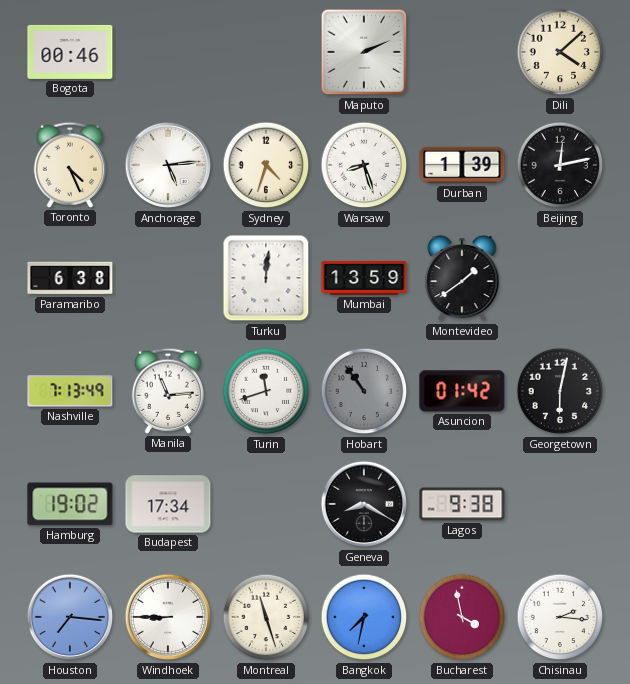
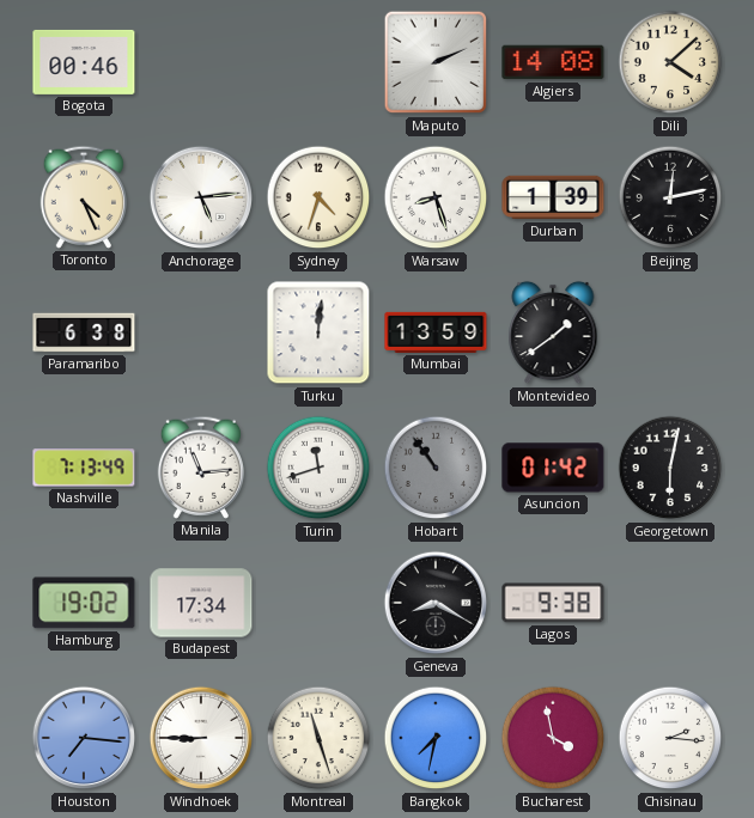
Algiers: none -> 14:08
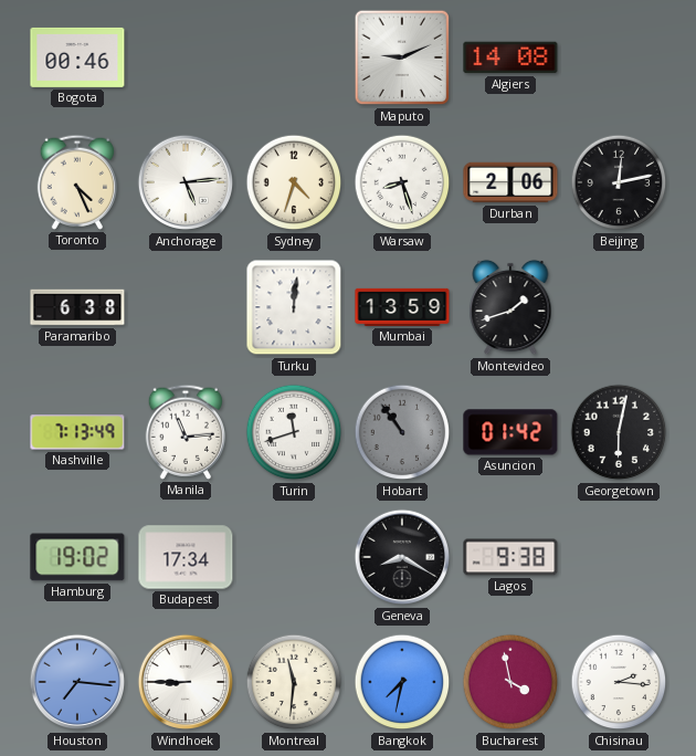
Maputo: 2:11 -> 9:11
Dili: 4:08 -> none
Durban: 1:39 -> 2:06
Montevideo: 1:39 -> 1:42
Montreal: 11:27 -> 11:31
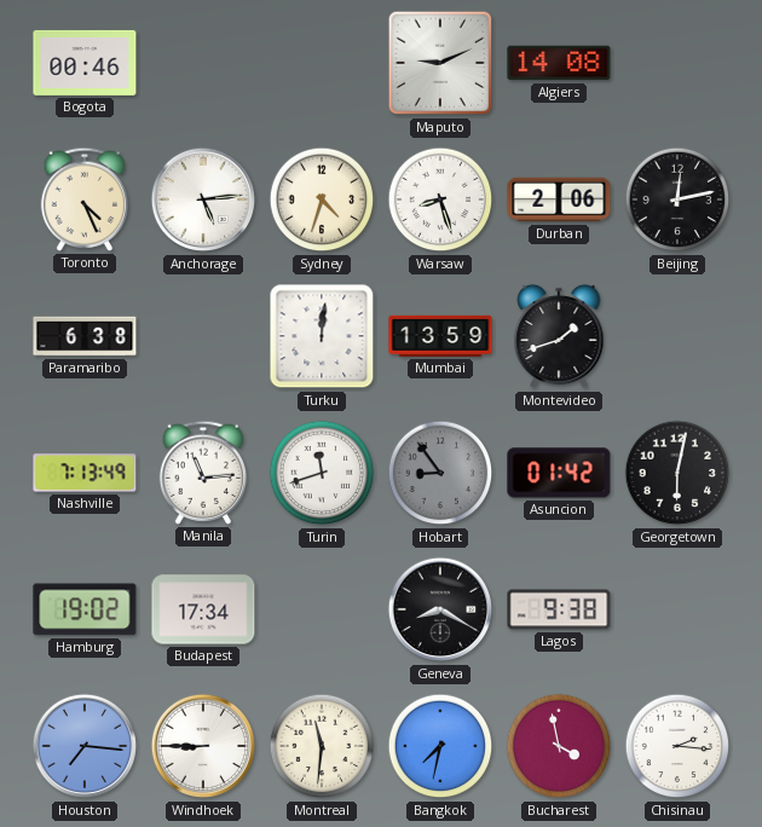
Hobart: 10:54 -> 8:54
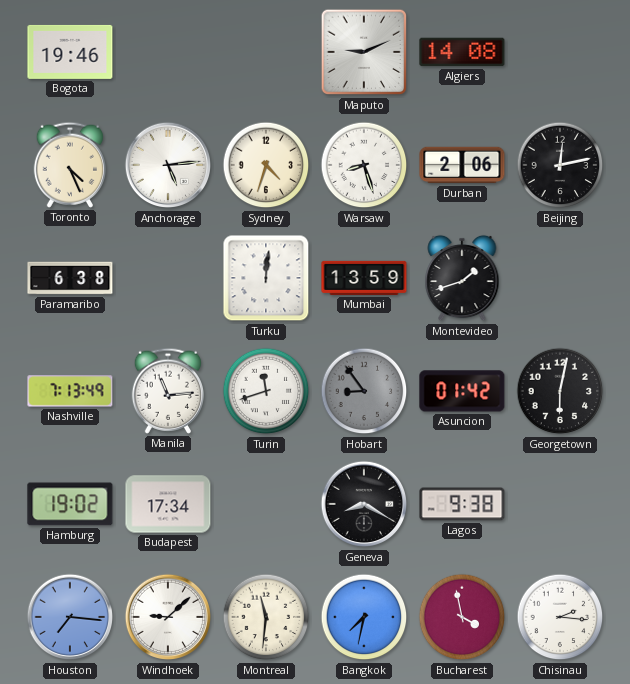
Bogota: 00:46 -> 19:46
Windhoek: 8:45 -> 9:08
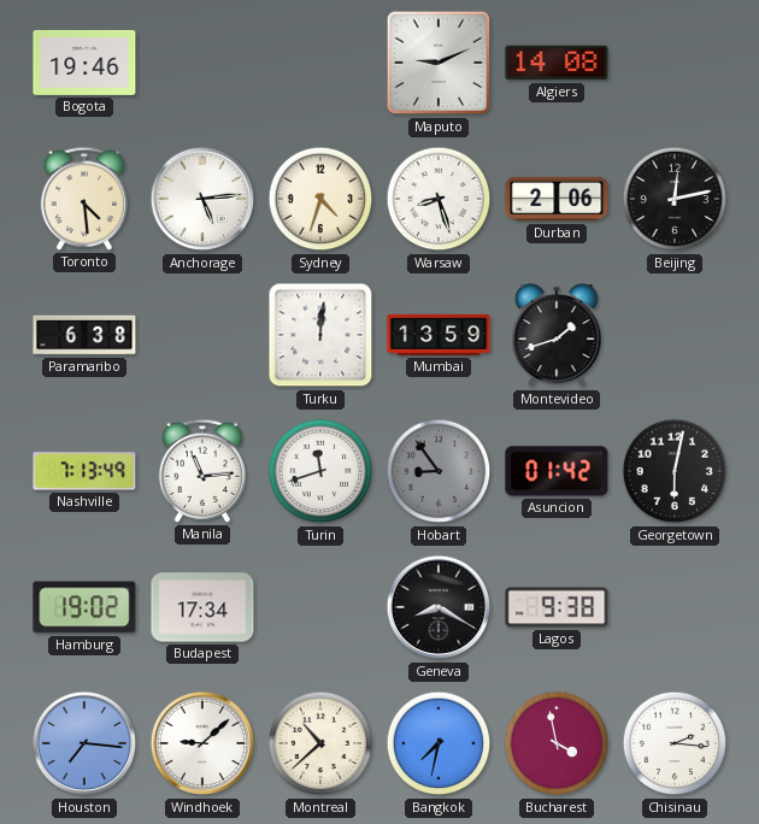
Toronto: 4:26 -> 4:29
Montreal: 11:31 -> 10:38
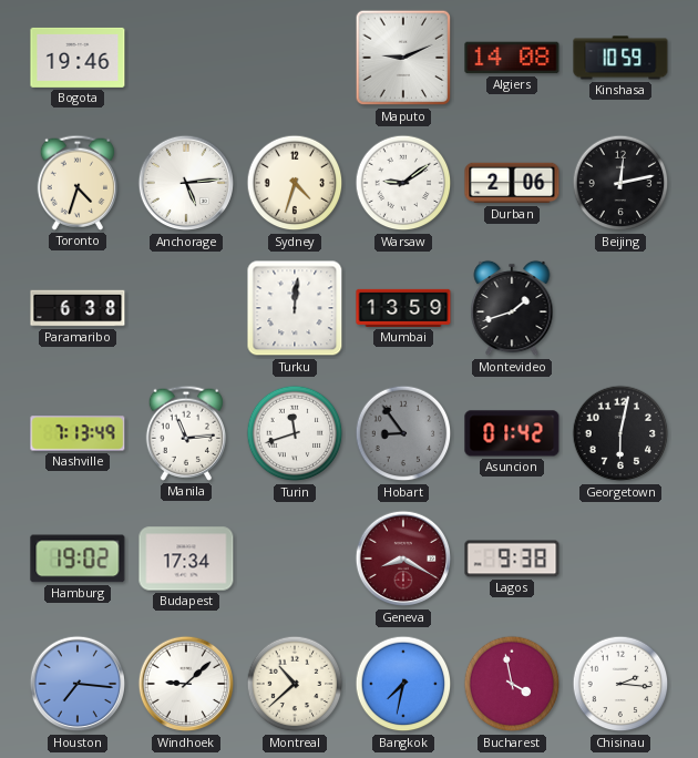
Kinshasa: none -> 10:59
Toronto: 4:29 -> 4:33
Warsaw: 8:27 -> 9:09
Geneva dial: black -> burgundy
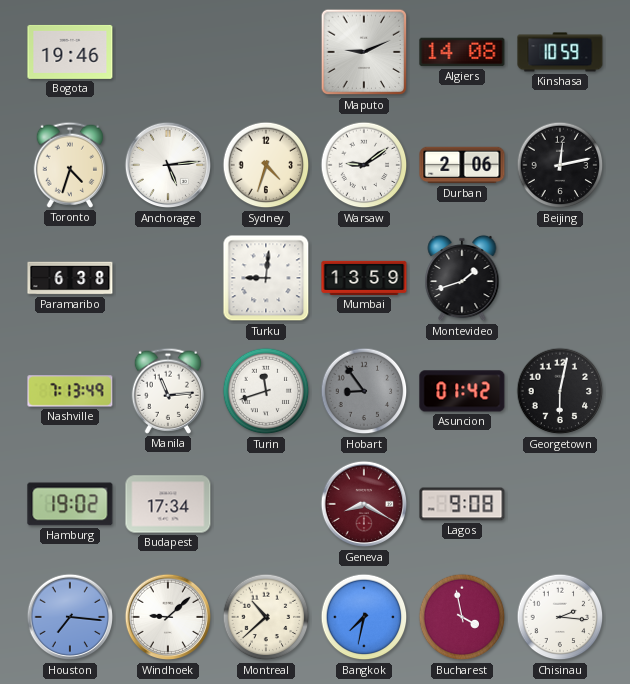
Turku: 12:01 -> 9:01
Lagos: 9:38 -> 9:08
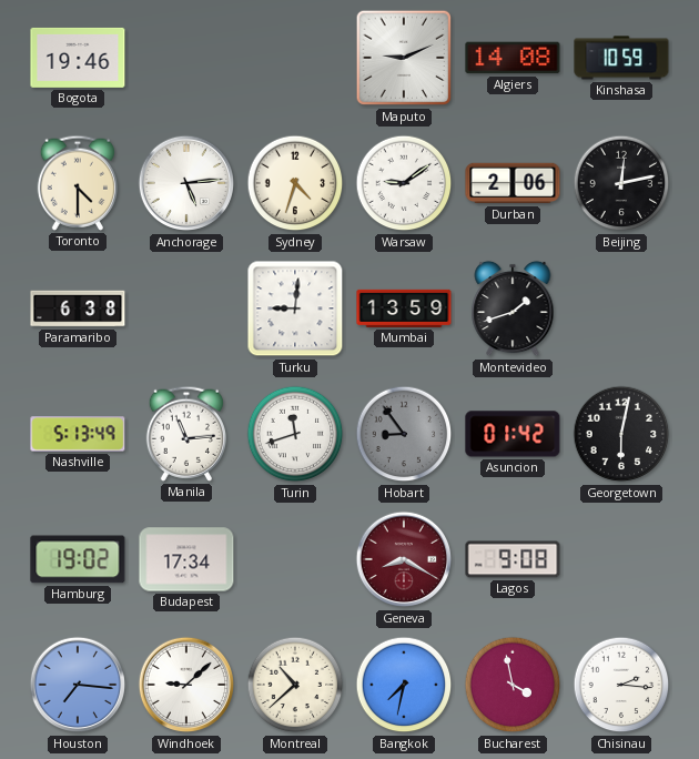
Toronto: 4:33 -> 4:30
Nashville: 7:13 -> 5:13
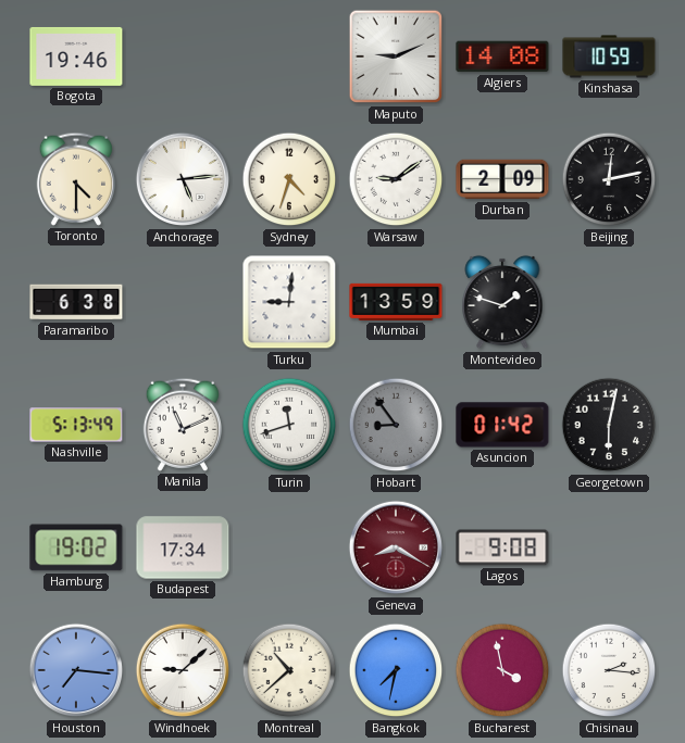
Durban: 2:06 -> 2:09
Montevideo: 1:42 -> 1:48
Manila: 11:14 -> 11:11
